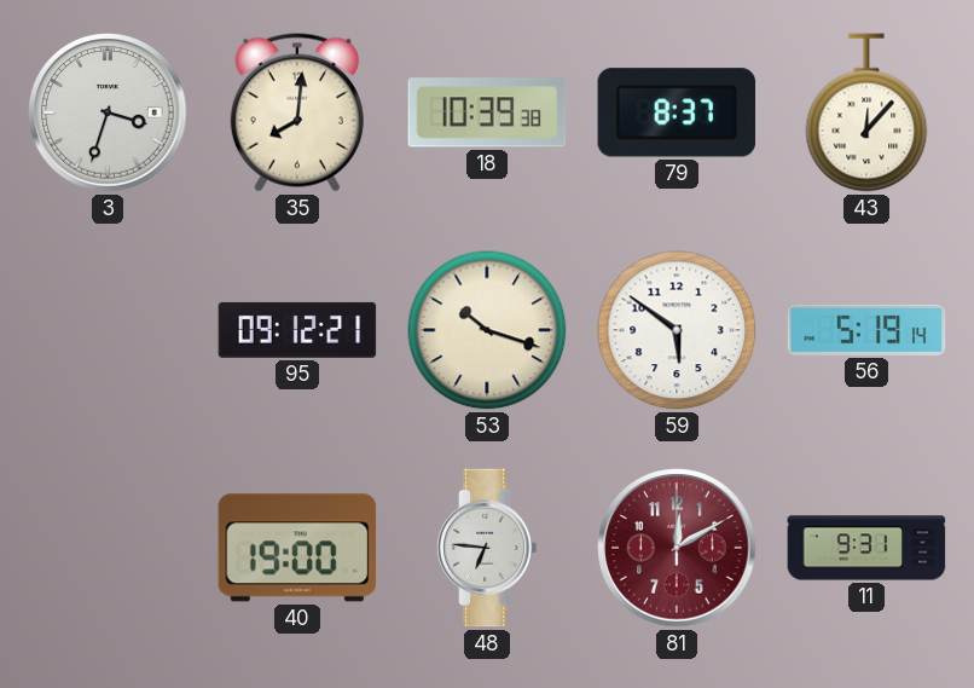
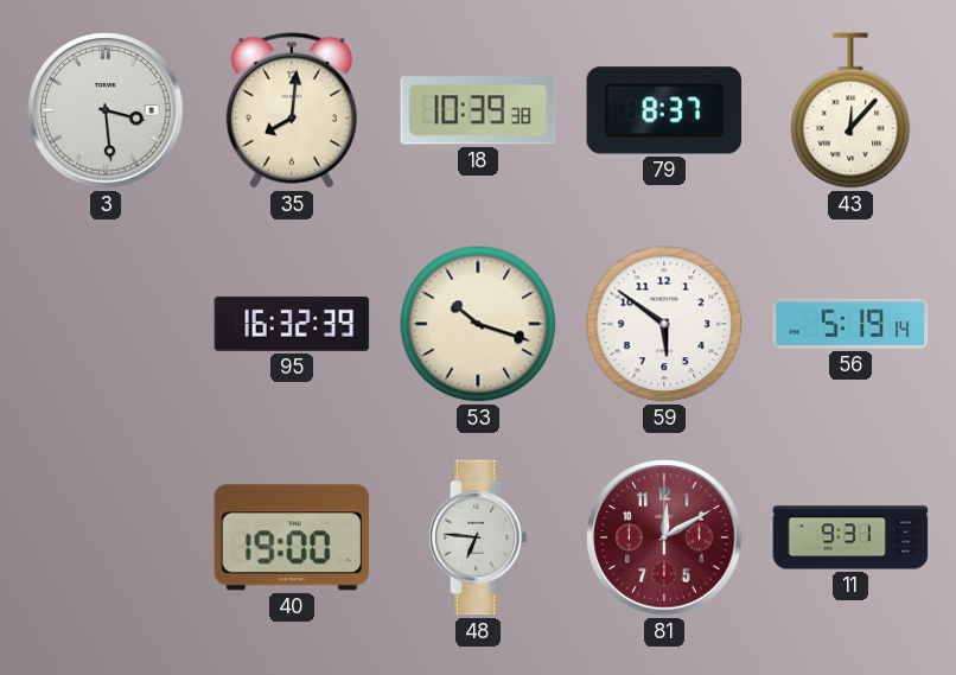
3: 3:33 -> 3:29
95: 09:12 -> 16:32
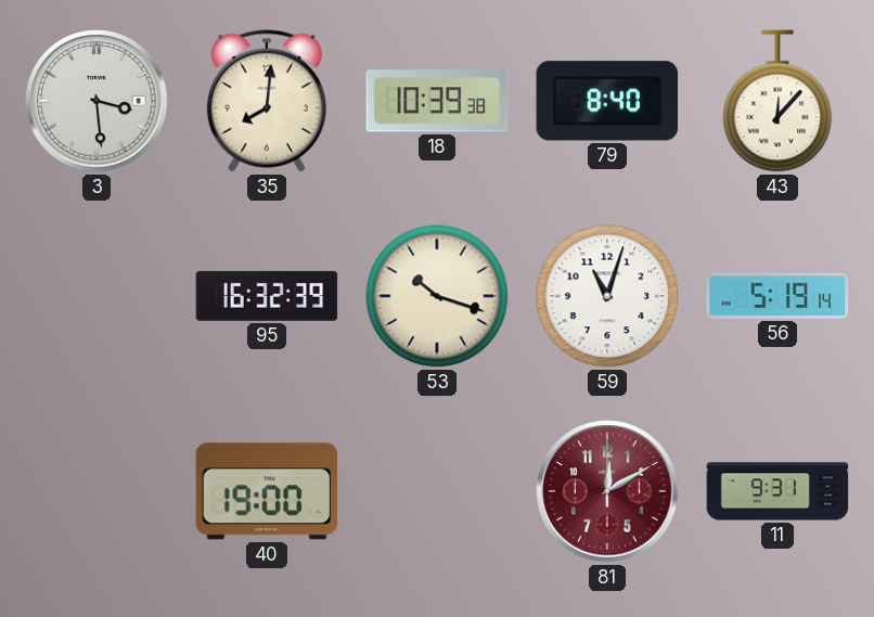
79: 8:37 -> 8:40
59: 5:51 -> 11:03
48: 6:46 -> none
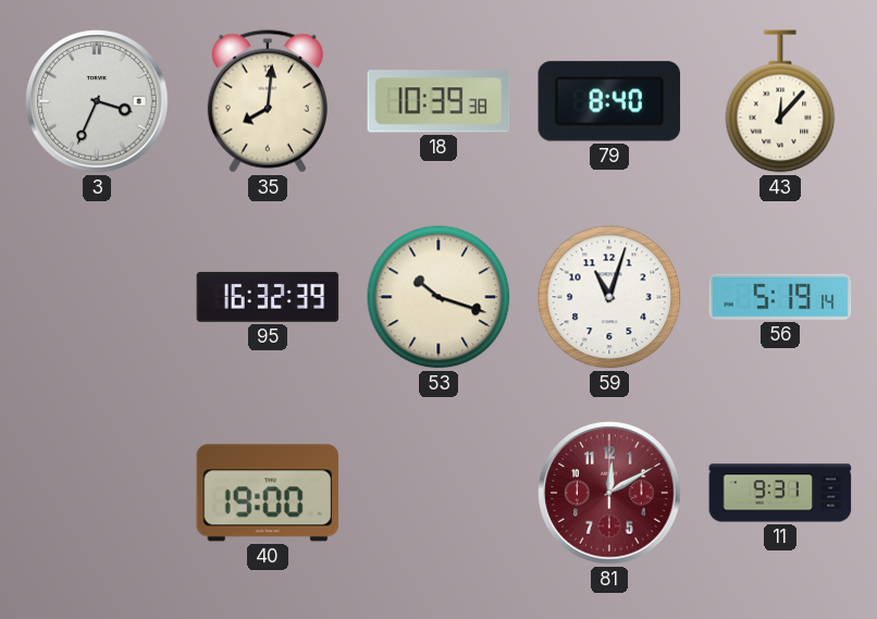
3: 3:29 -> 3:34
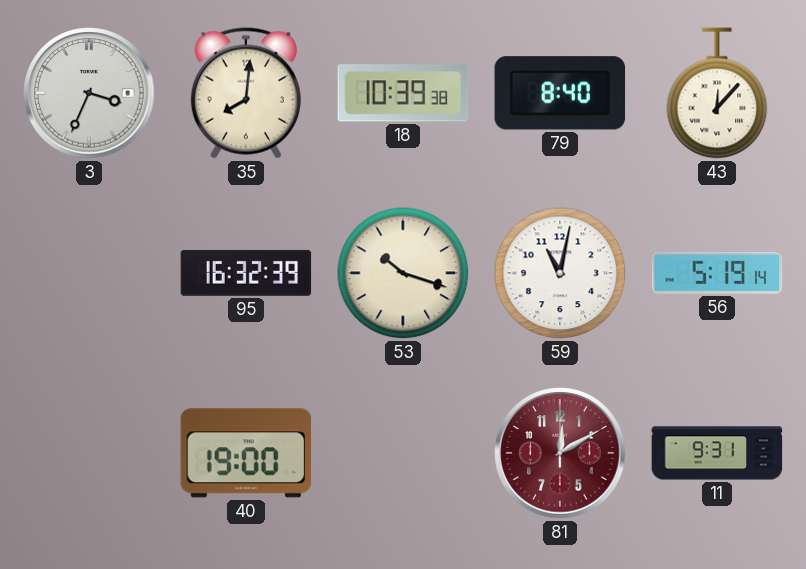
59: 11:03 -> 11:02
